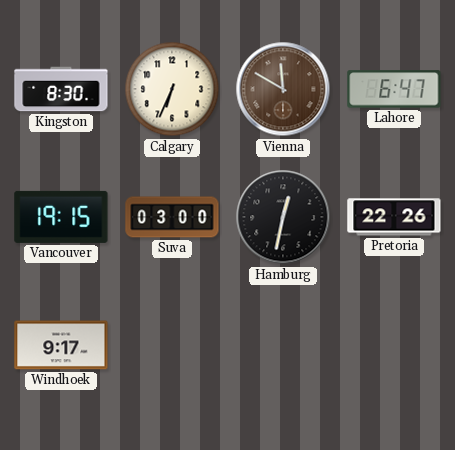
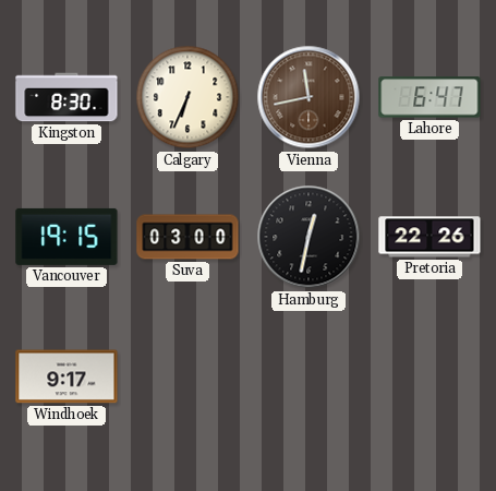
Vienna: 11:50 -> 11:43
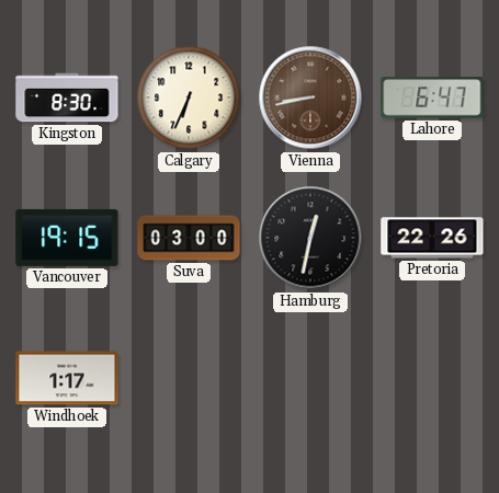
Vienna: 11:43 -> 8:43
Windhoek: 9:17 -> 1:17
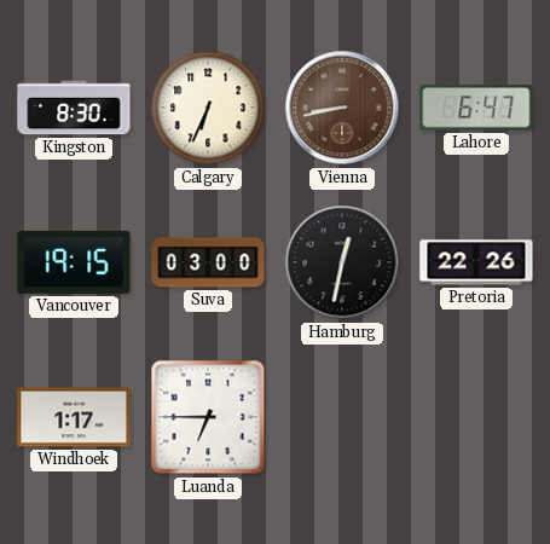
Luanda: none -> 6:45
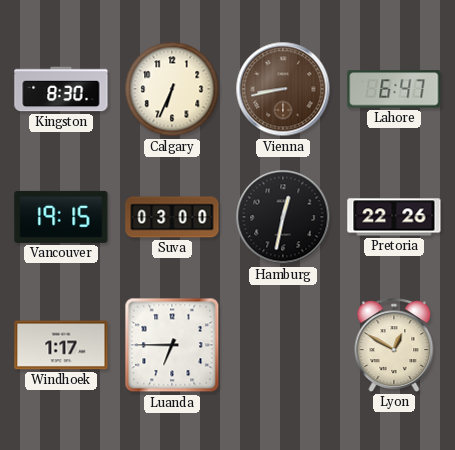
Lyon: none -> 12:50
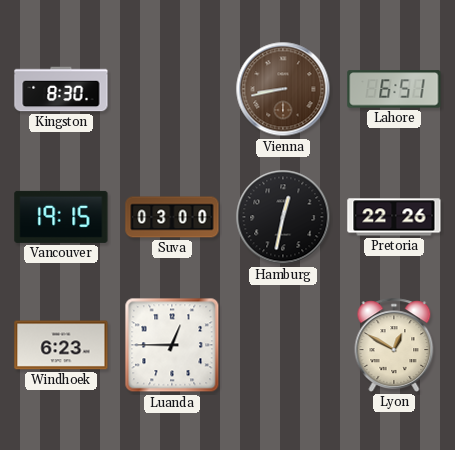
Calgary: 6:34 -> none
Lahore: 6:47 -> 6:51
Windhoek: 1:17 -> 6:23
Luanda: 6:45 -> 12:45
